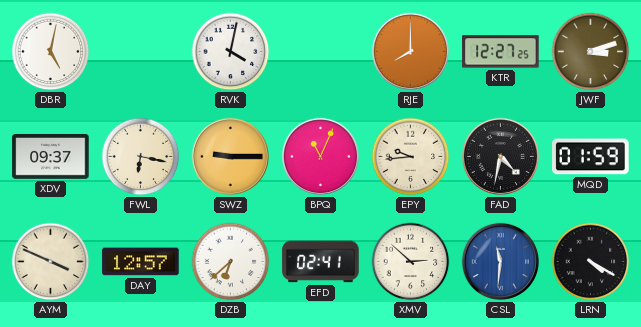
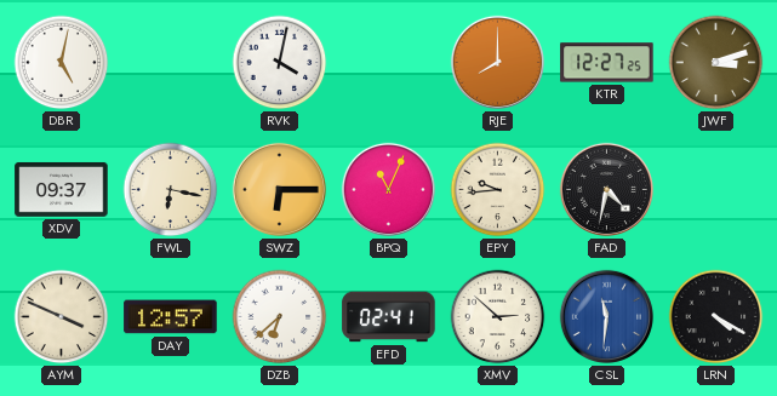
SWZ: 9:15 -> 6:15
MQD: 01:59 -> none
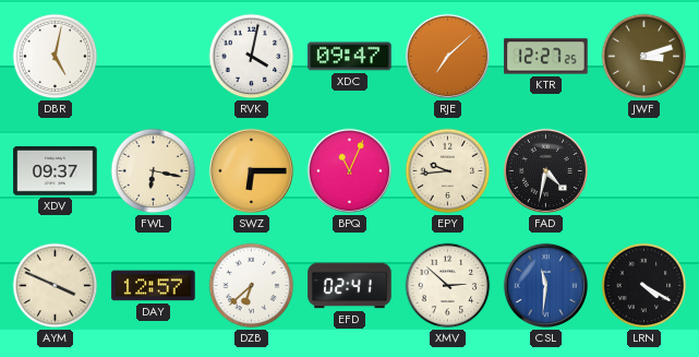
XDC: none -> 09:47
RJE: 8:00 -> 7:08
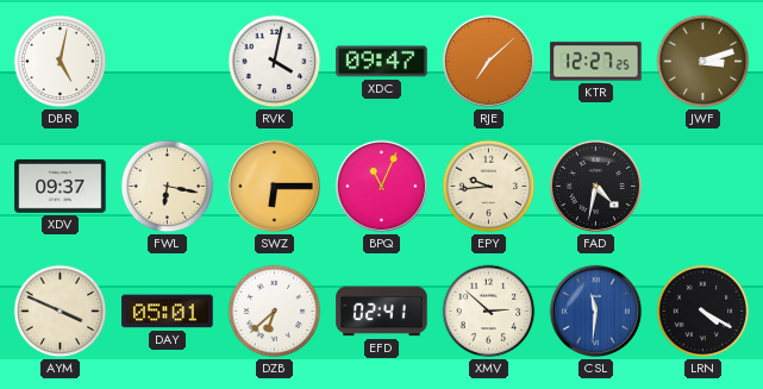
DAY: 12:57 -> 05:01
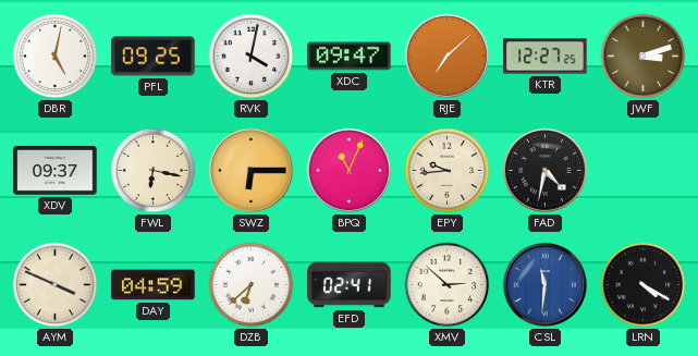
PFL: none -> 09:25
DAY: 05:01 -> 04:59
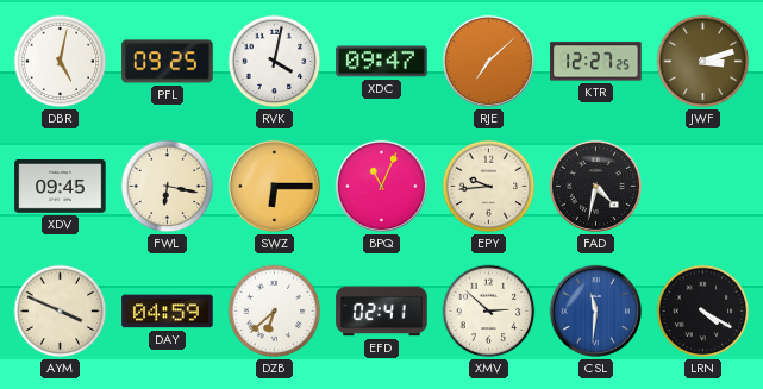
XDV: 09:37 -> 09:45
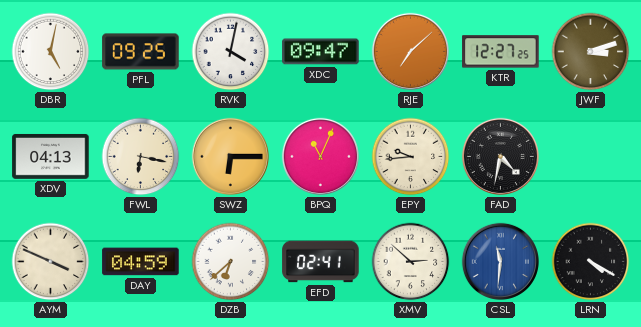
XDV: 09:45 -> 04:13
